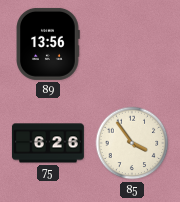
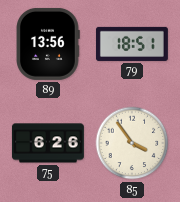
79: none -> 18:51
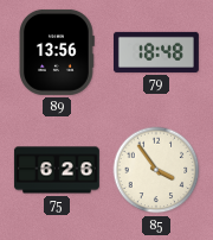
79: 18:51 -> 18:48
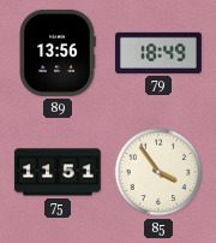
79: 18:48 -> 18:49
75: 6:26 -> 11:51
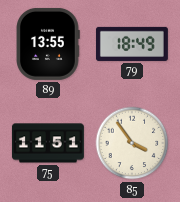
89: 13:56 -> 13:55
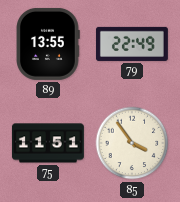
79: 18:49 -> 22:49
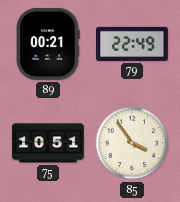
89: 13:55 -> 00:21
75: 11:51 -> 10:51
